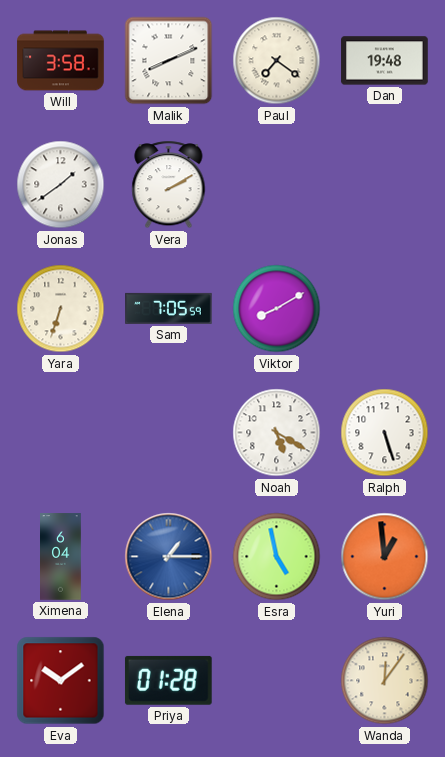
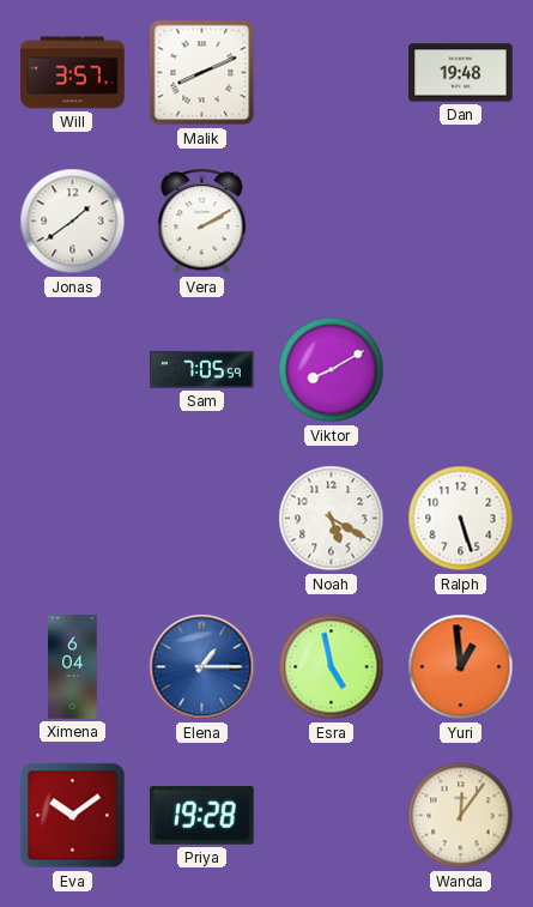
Will: 3:58 -> 3:57
Paul: 7:21 -> none
Yara: 6:33 -> none
Priya: 01:28 -> 19:28
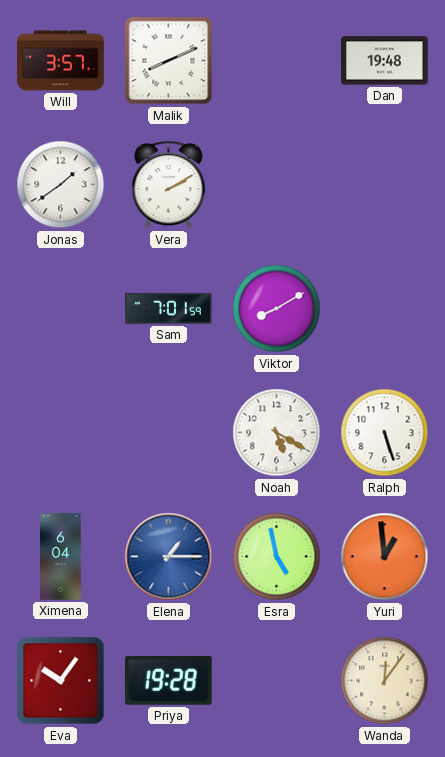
Sam: 7:05 -> 7:01
Eva: 10:09 -> 10:06
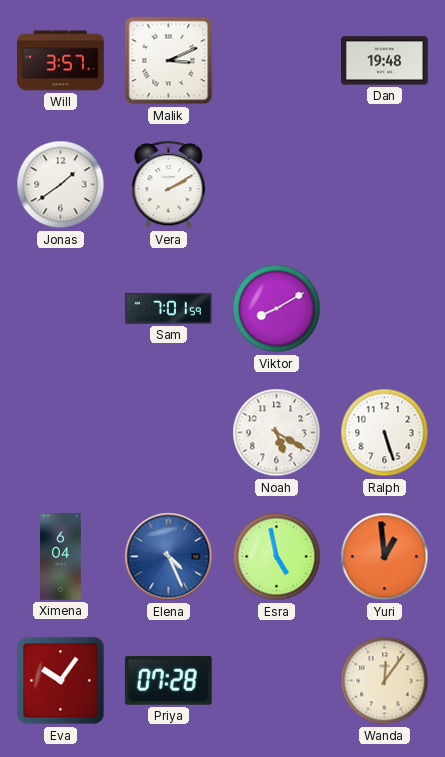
Malik: 8:11 -> 3:11
Elena: 1:15 -> 4:26
Priya: 19:28 -> 07:28
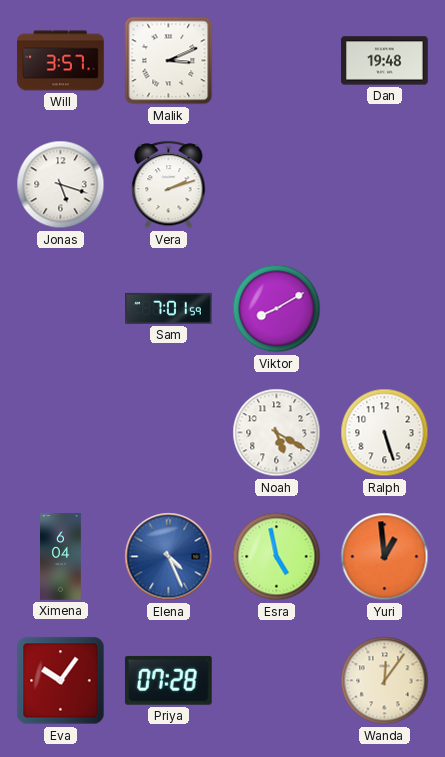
Jonas: 1:39 -> 5:18
Vera: 2:10 -> 2:12
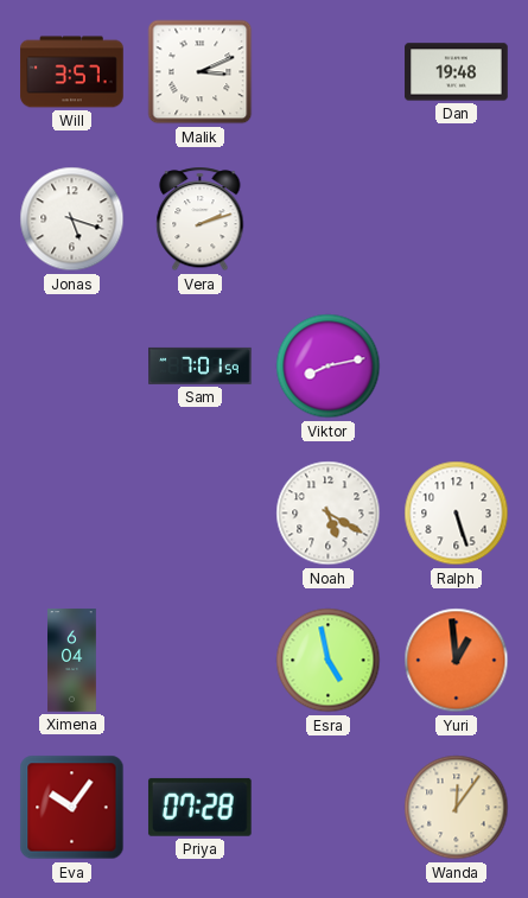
Viktor: 8:10 -> 8:13
Elena: 4:26 -> none
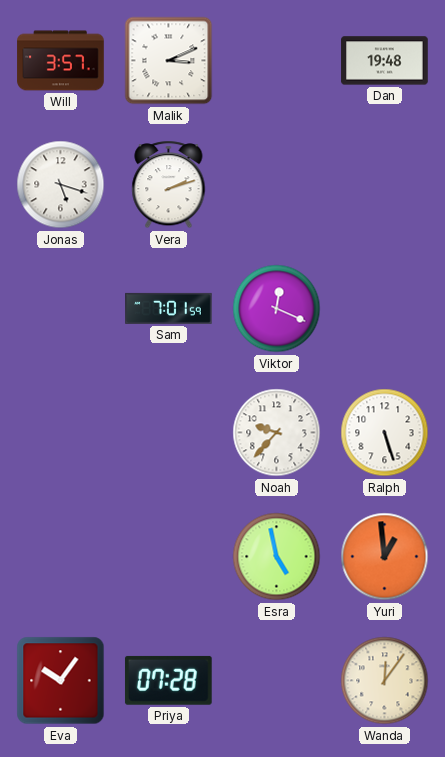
Viktor: 8:13 -> 12:19
Noah: 5:20 -> 9:37
Ximena: 6:04 -> none
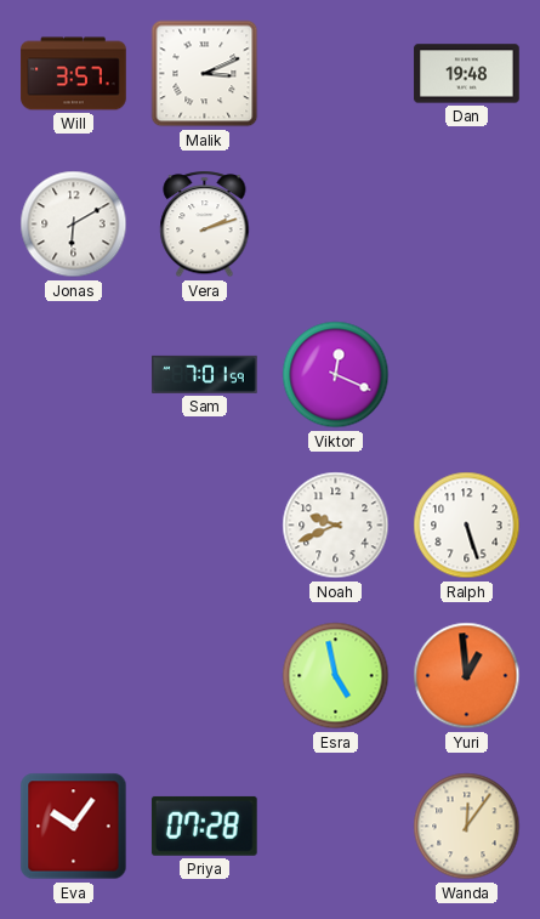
Jonas: 5:18 -> 6:10
Noah: 9:37 -> 9:41
